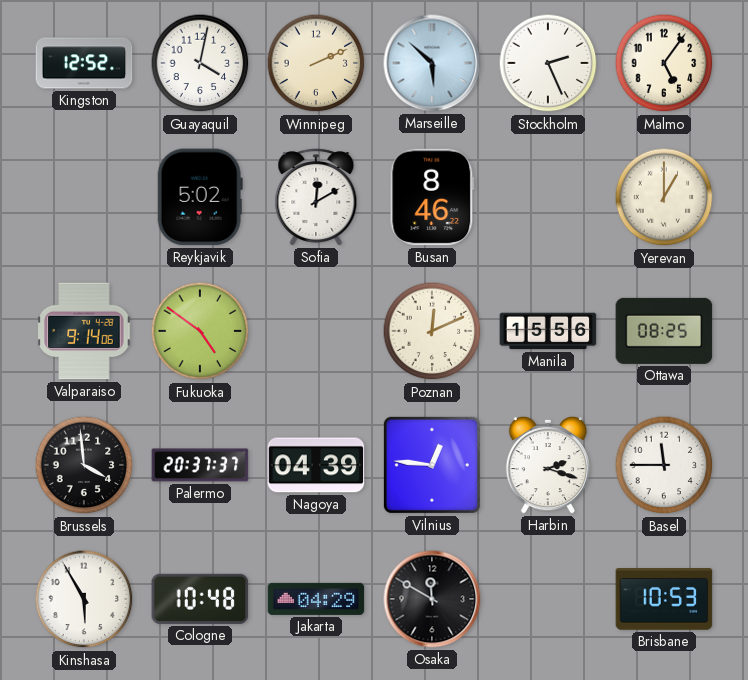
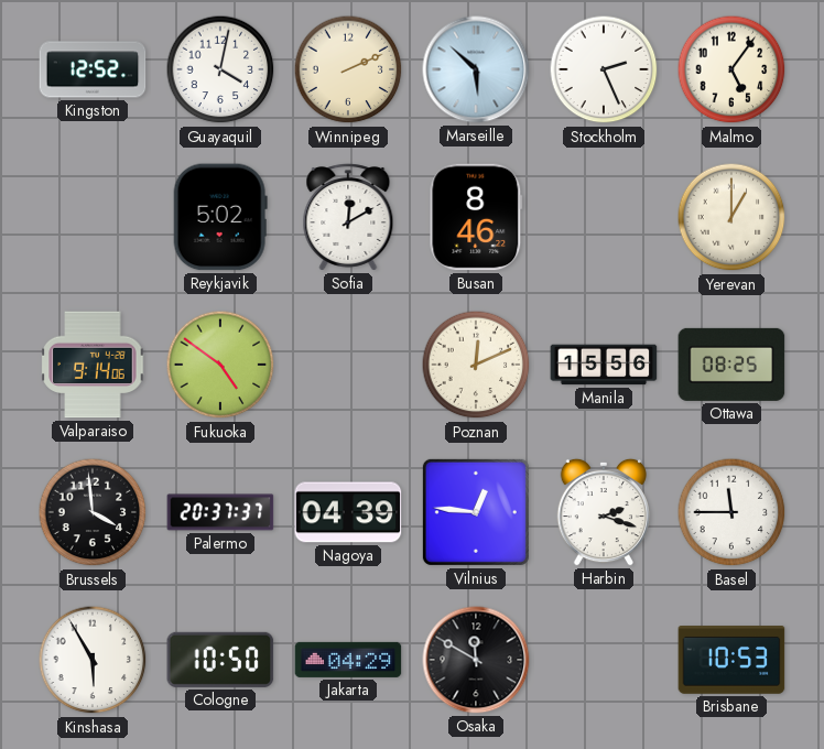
Cologne: 10:48 -> 10:50
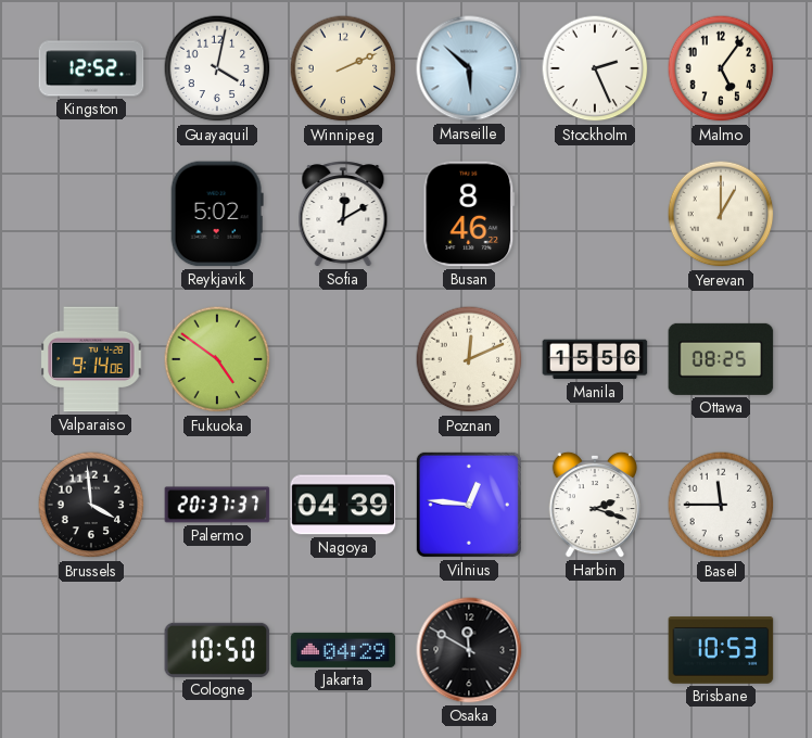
Kinshasa: 5:55 -> none
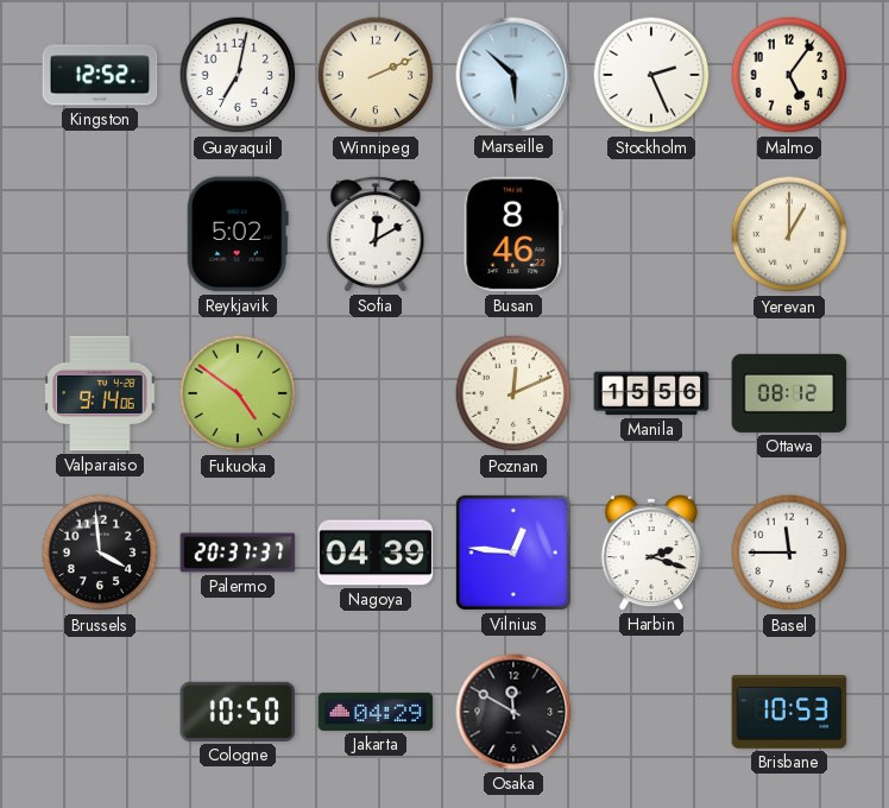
Guayaquil: 4:02 -> 7:02
Ottawa: 08:25 -> 08:12
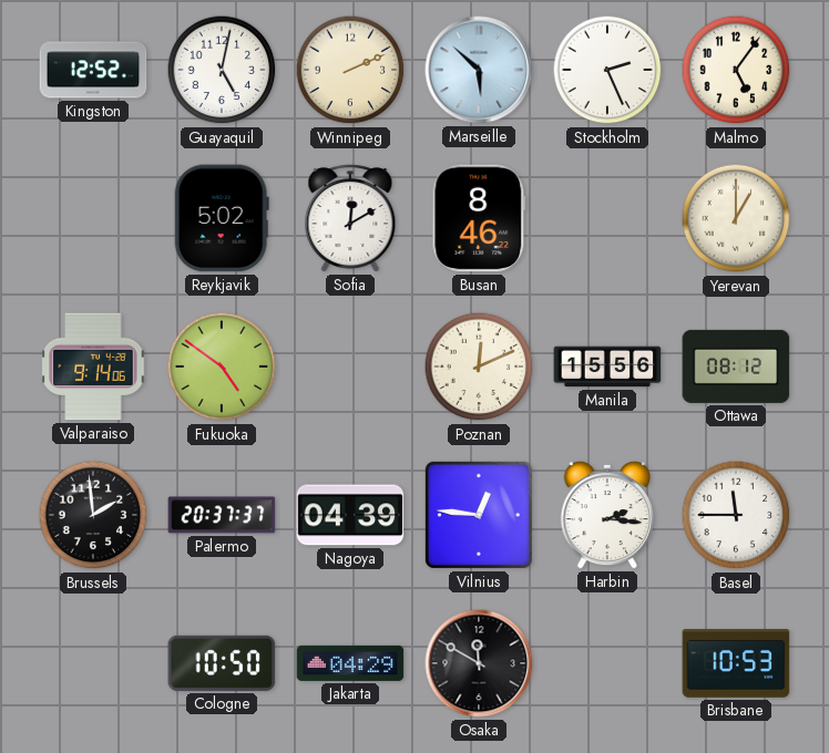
Guayaquil: 7:02 -> 5:02
Brussels: 3:59 -> 1:59
Harbin: 2:18 -> 2:16
